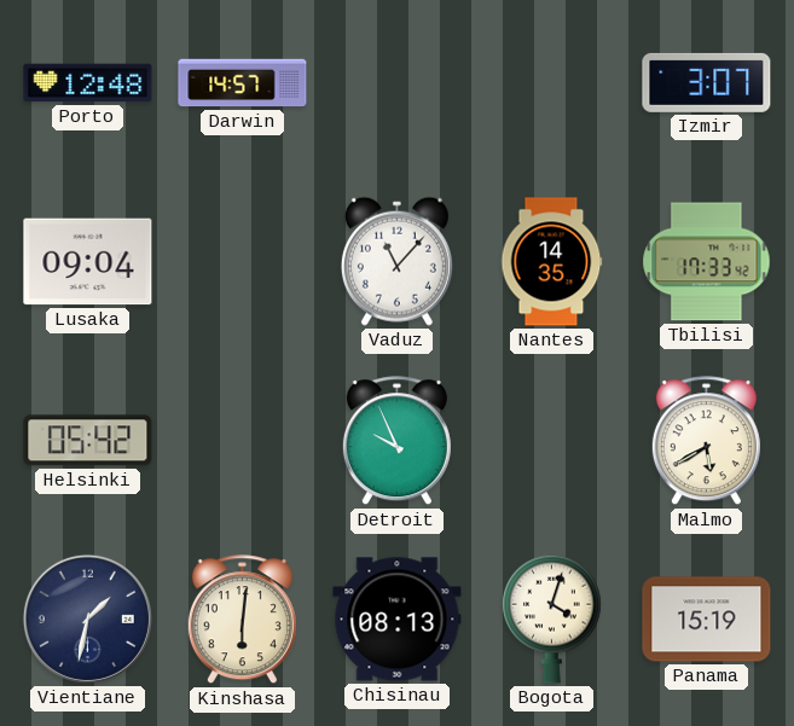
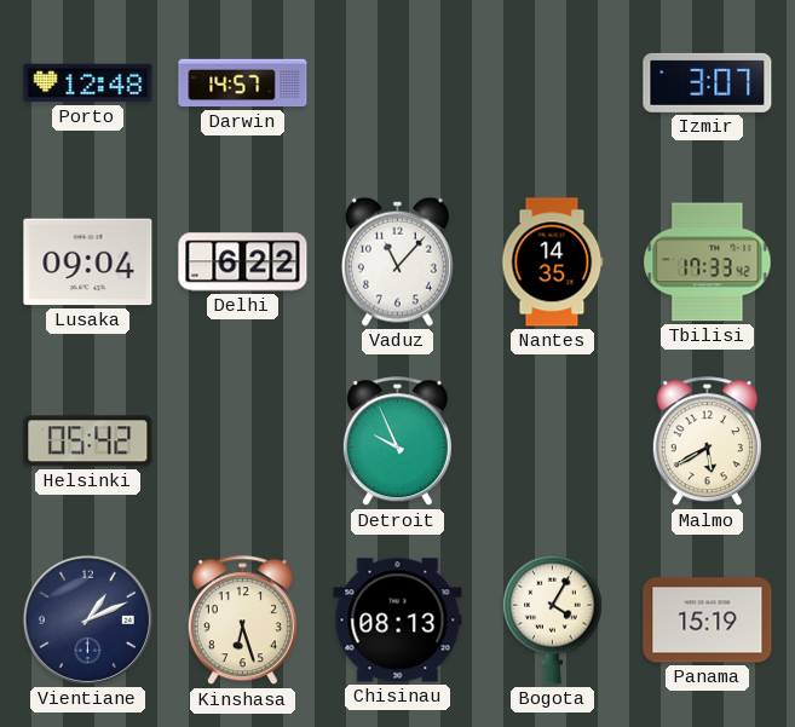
Delhi: none -> 6:22
Vientiane: 1:32 -> 1:11
Kinshasa: 6:01 -> 6:27
Bogota: 4:03 -> 4:05
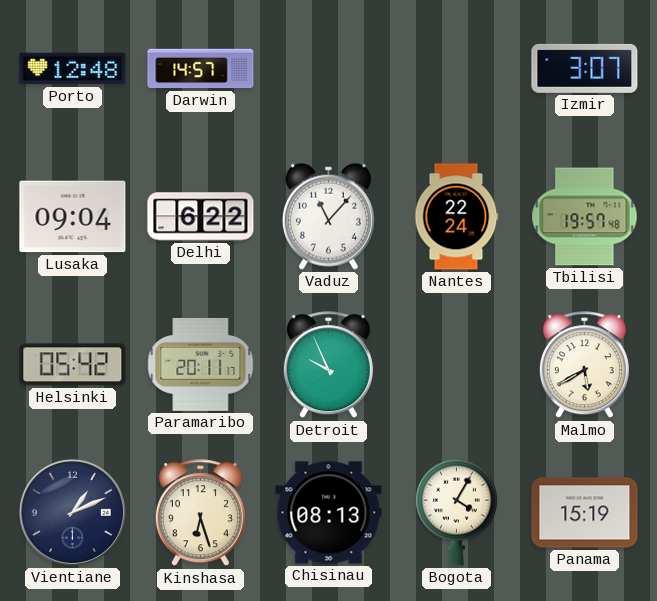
Nantes: 14:35 -> 22:24
Tbilisi: 17:33 -> 19:57
Paramaribo: none -> 20:11
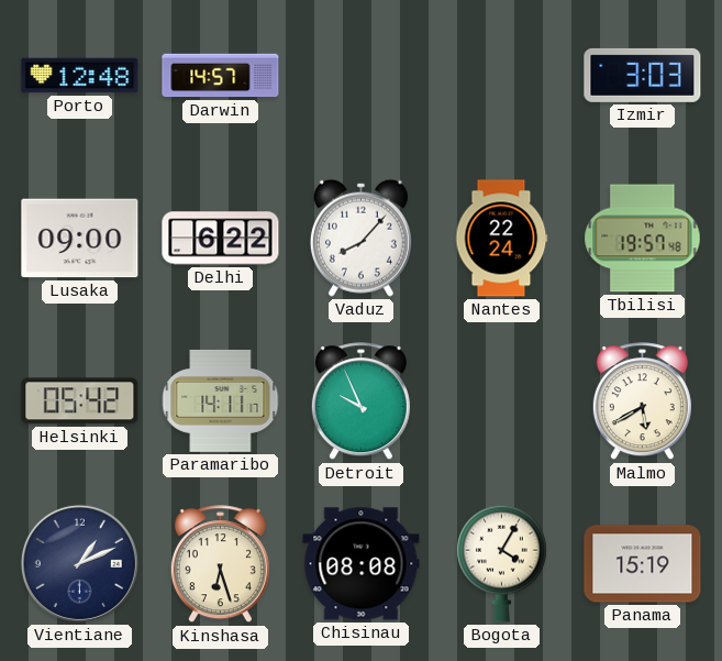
Izmir: 3:07 -> 3:03
Lusaka: 09:04 -> 09:00
Vaduz: 11:07 -> 8:07
Paramaribo: 20:11 -> 14:11
Chisinau: 08:13 -> 08:08
